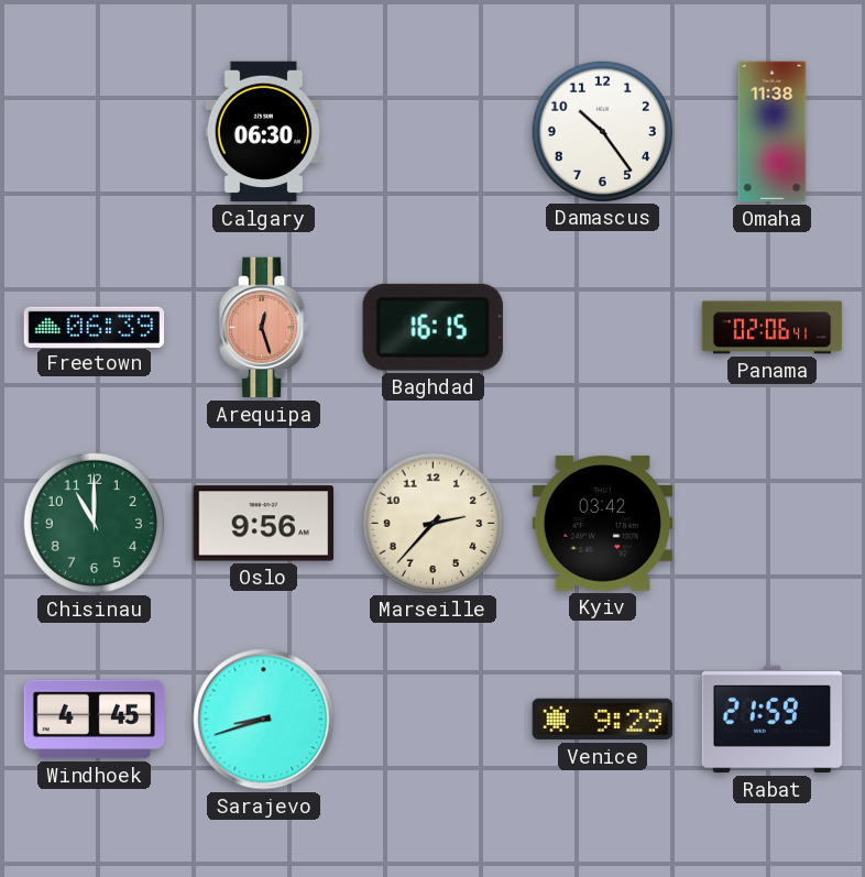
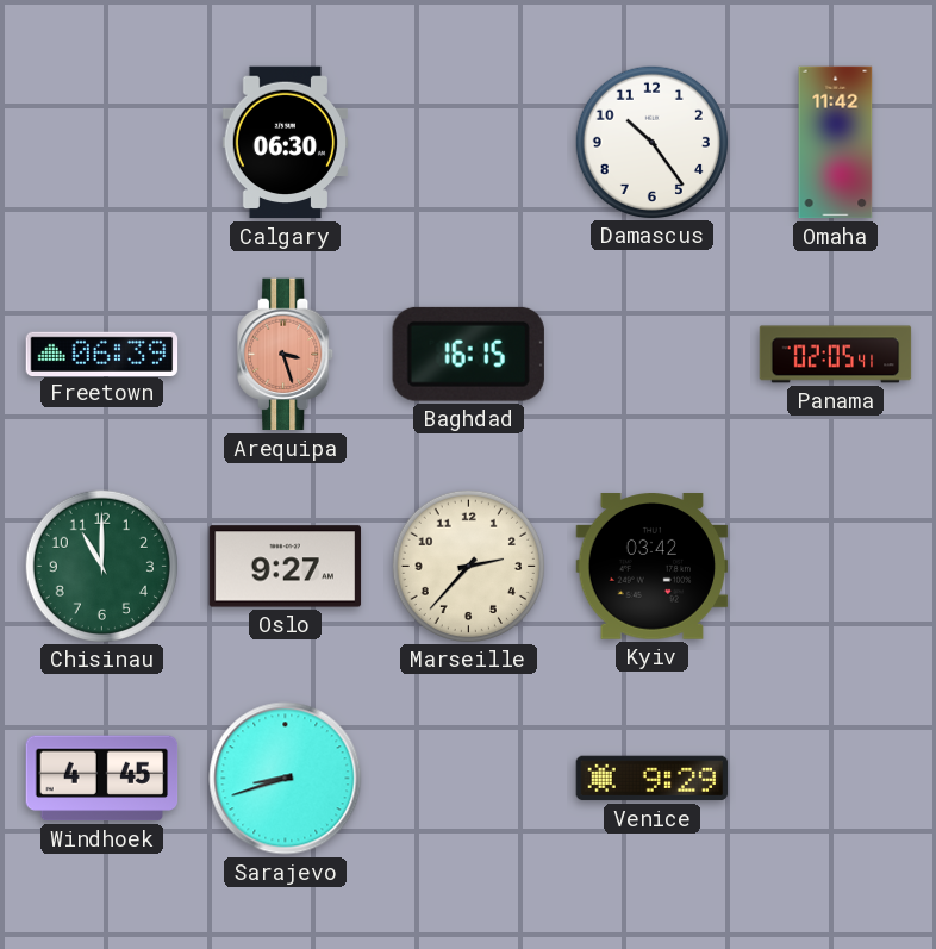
Omaha: 11:38 -> 11:42
Arequipa: 12:27 -> 3:27
Panama: 02:06 -> 02:05
Oslo: 9:56 -> 9:27
Rabat: 21:59 -> none
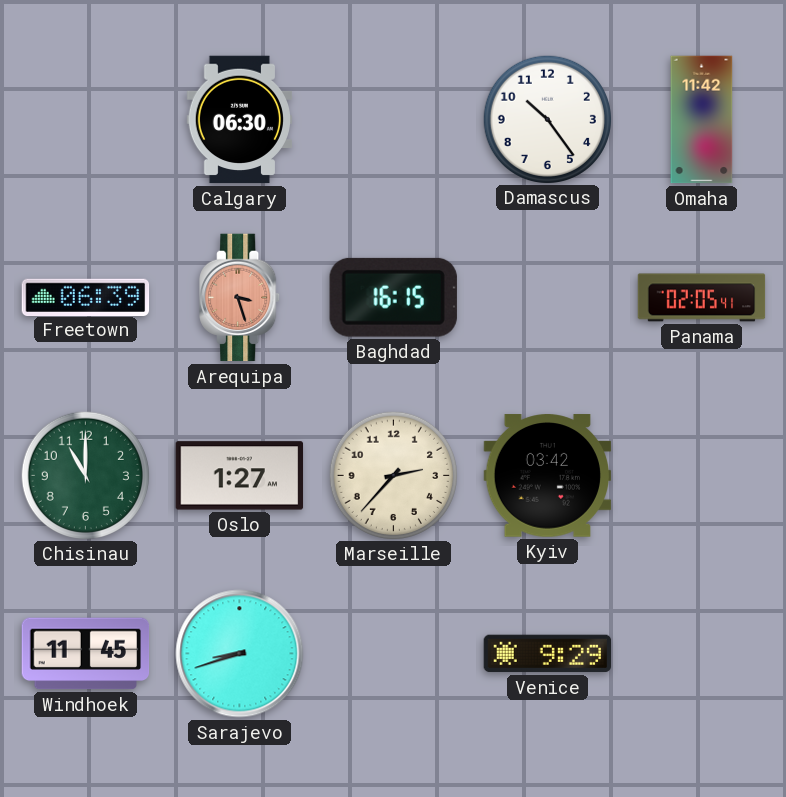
Oslo: 9:27 -> 1:27
Windhoek: 4:45 -> 11:45
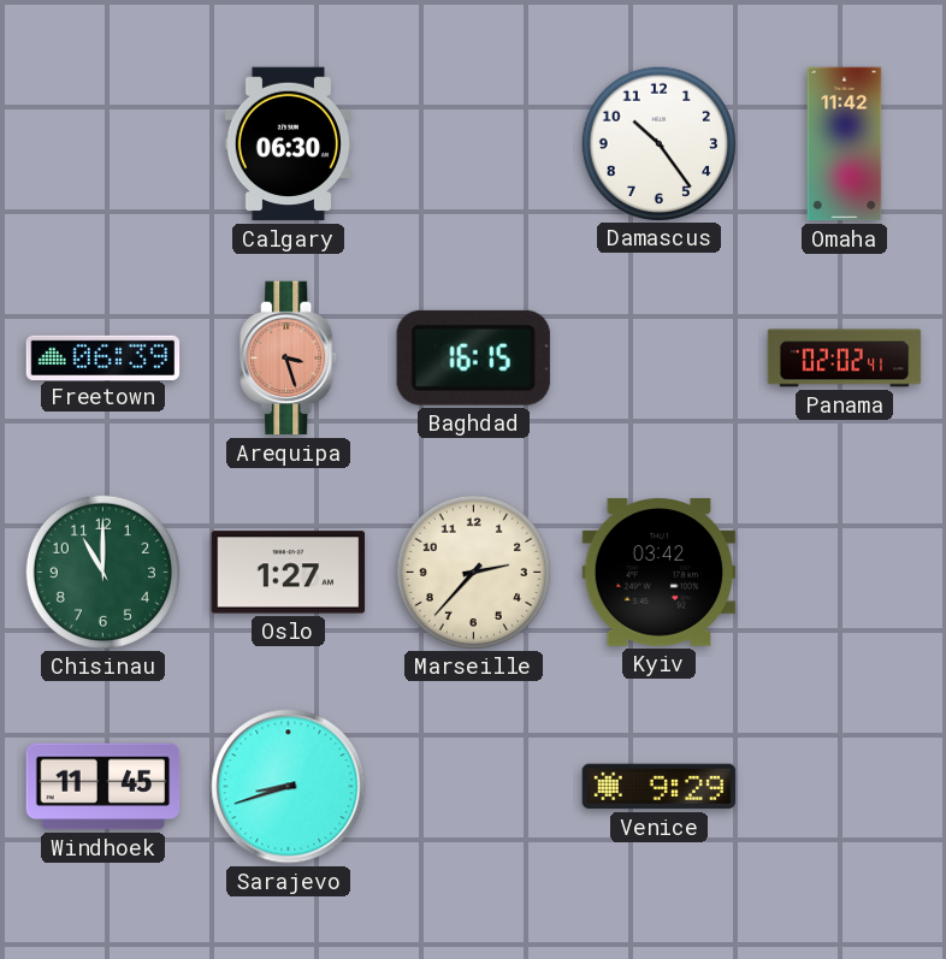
Panama: 02:05 -> 02:02
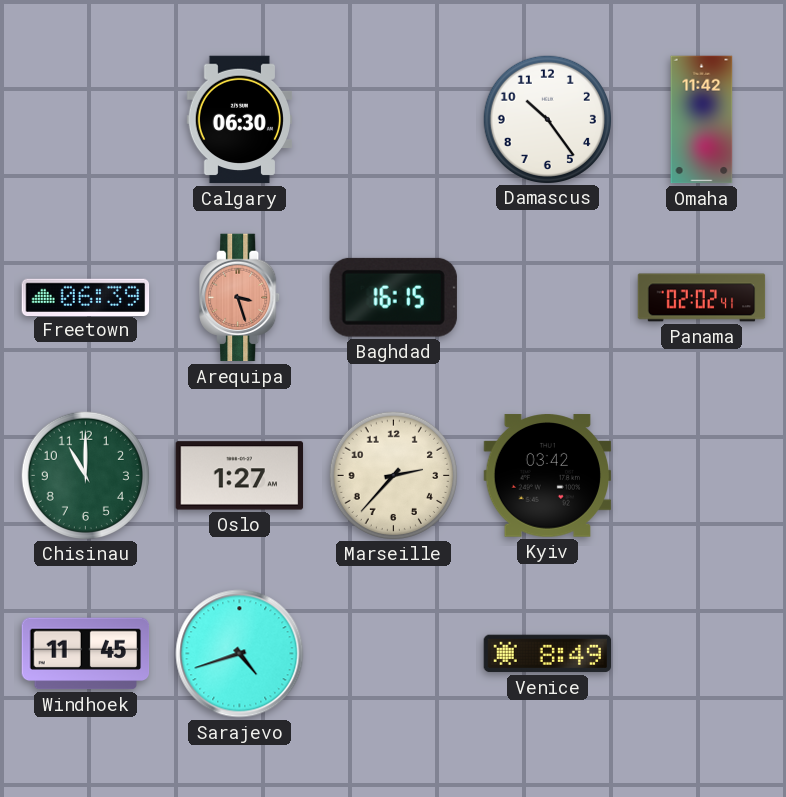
Sarajevo: 8:42 -> 4:42
Venice: 9:29 -> 8:49
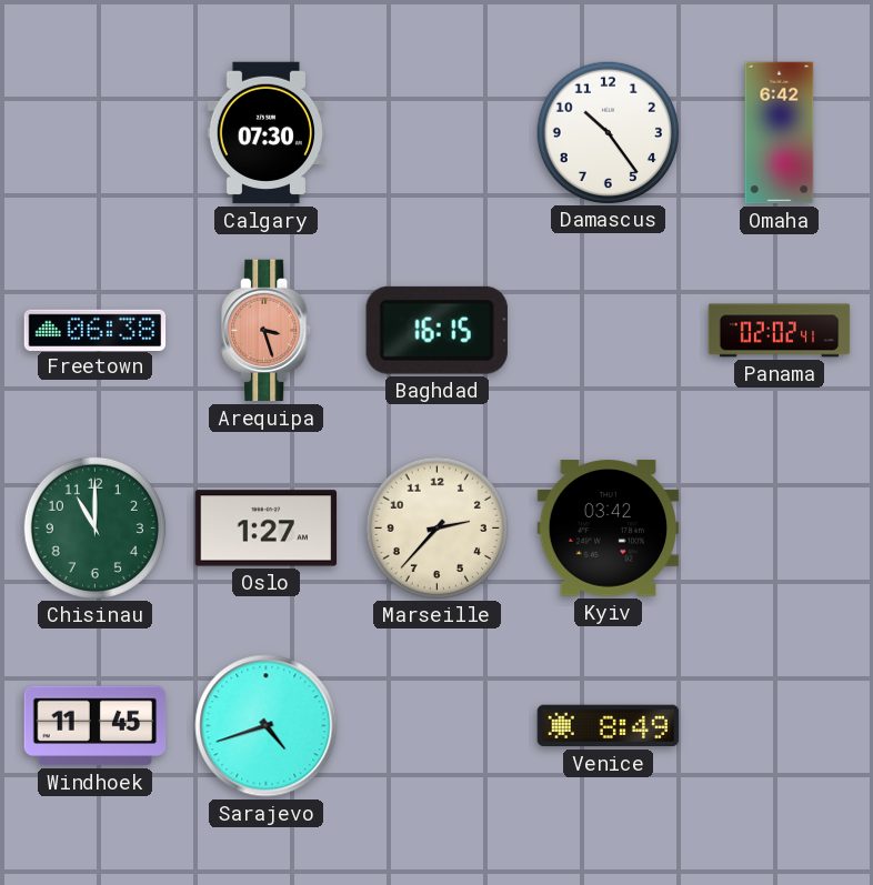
Calgary: 06:30 -> 07:30
Omaha: 11:42 -> 6:42
Freetown: 06:39 -> 06:38
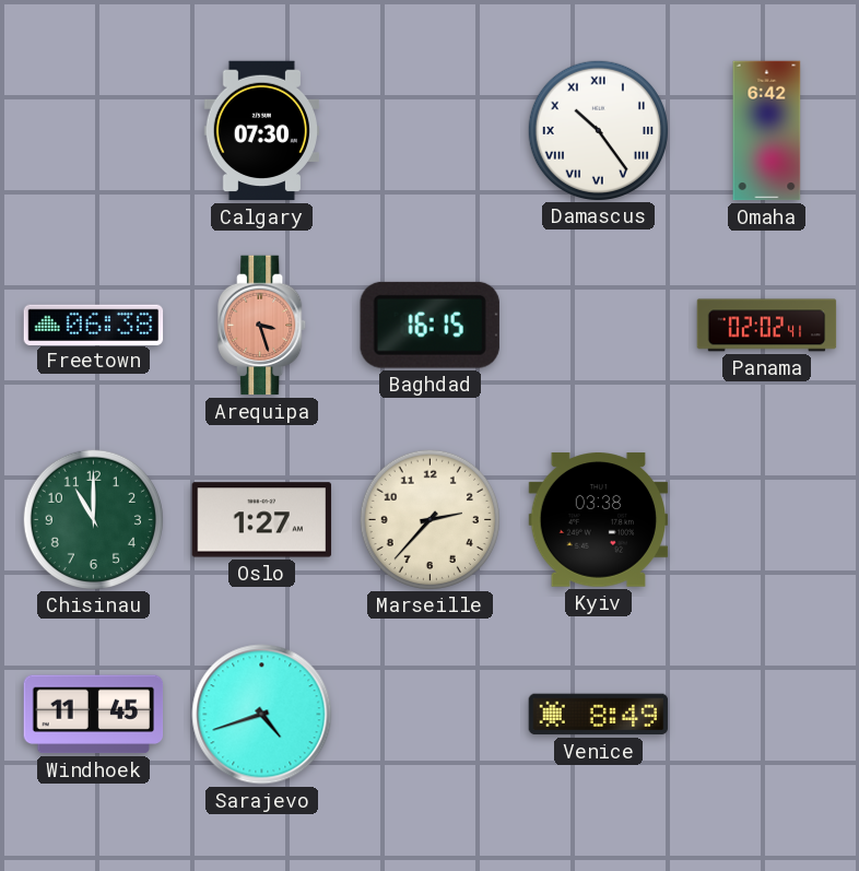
Damascus numerals: Arabic -> Roman
Kyiv: 03:42 -> 03:38
